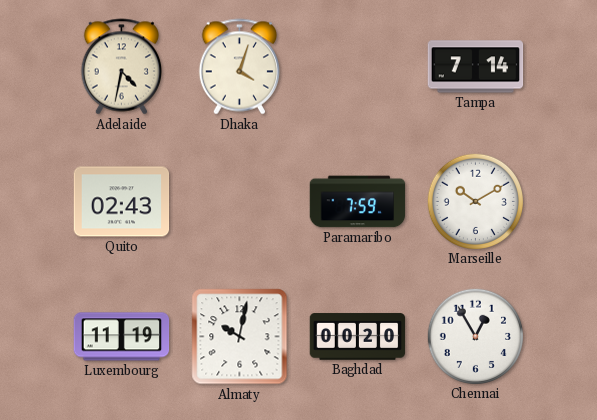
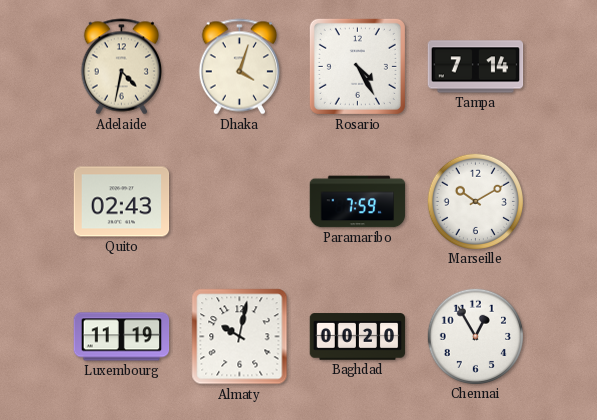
Rosario: none -> 4:25
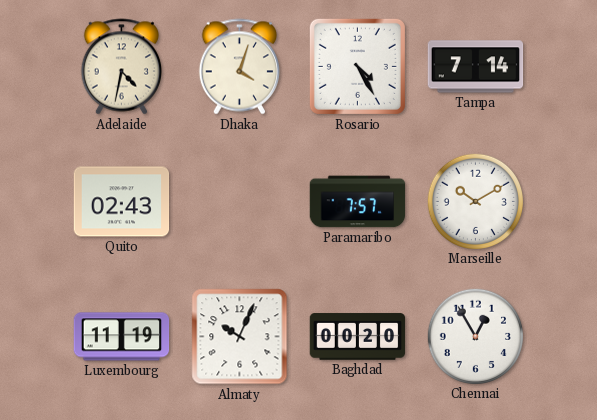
Paramaribo: 7:59 -> 7:57
Almaty: 10:02 -> 10:04
